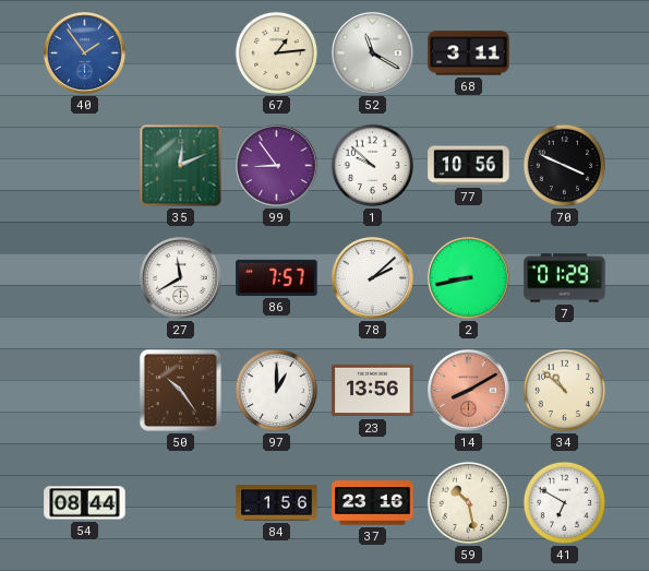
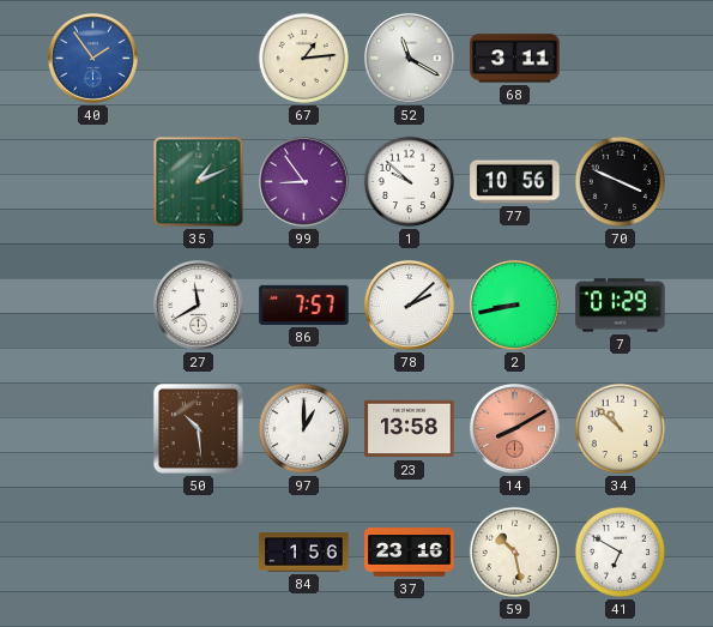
35: 12:11 -> 1:11
50: 10:24 -> 10:29
23: 13:56 -> 13:58
54: 08:44 -> none
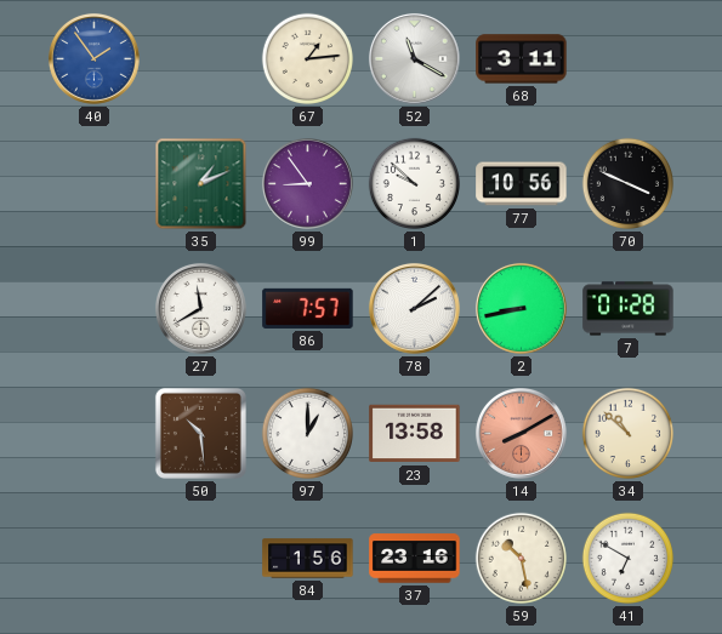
7: 01:29 -> 01:28
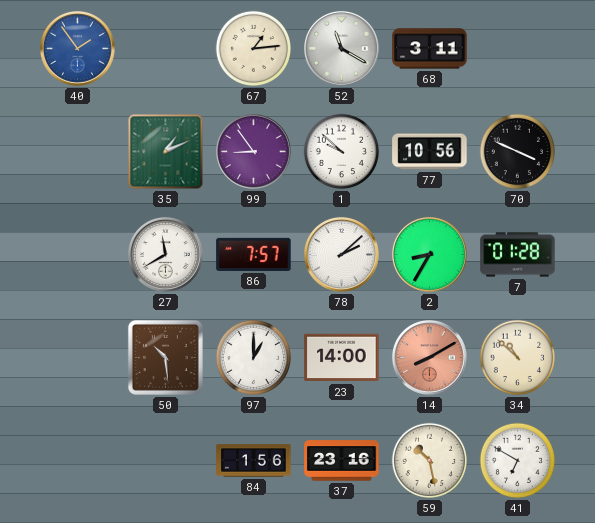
2: 8:43 -> 8:35
23: 13:58 -> 14:00
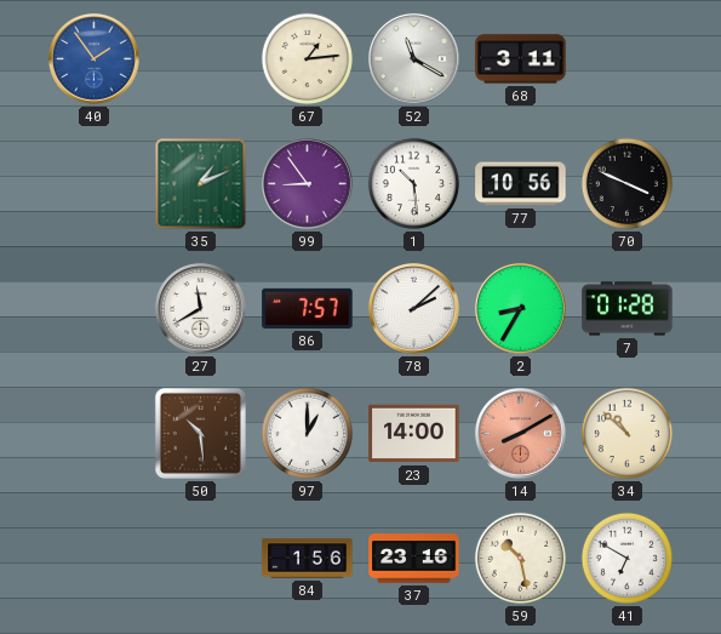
1: 9:52 -> 10:29
